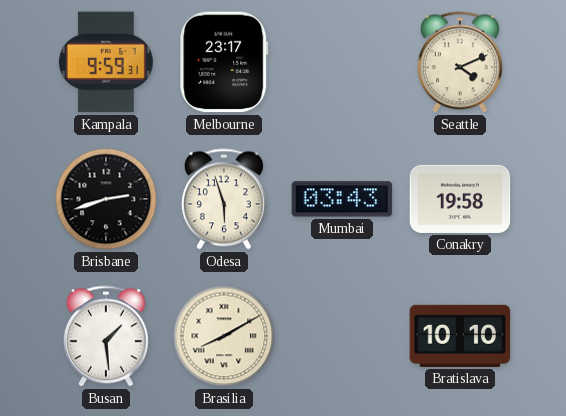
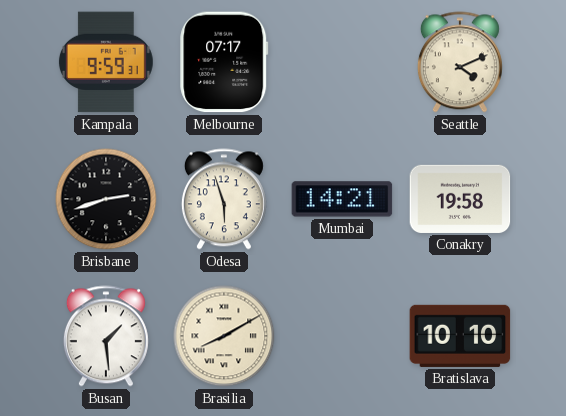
Melbourne: 23:17 -> 07:17
Mumbai: 03:43 -> 14:21
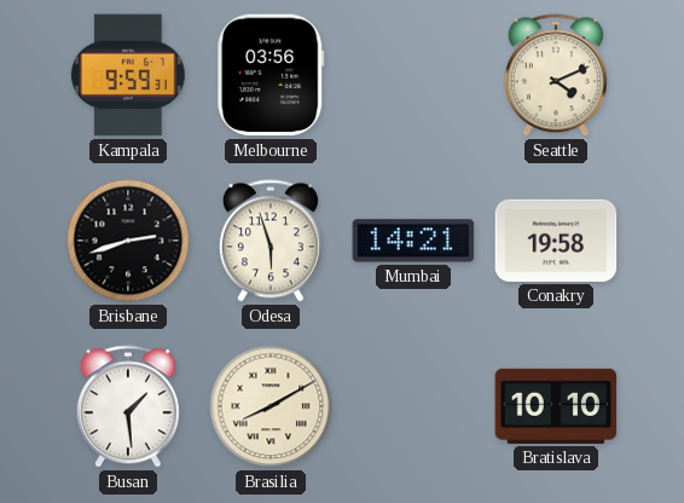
Melbourne: 07:17 -> 03:56
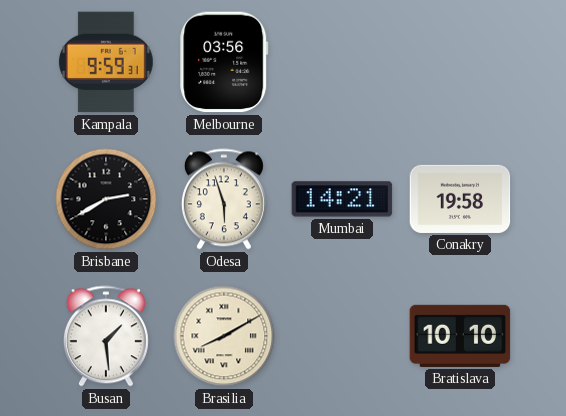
Seattle: 4:11 -> none
Brisbane: 2:42 -> 2:40
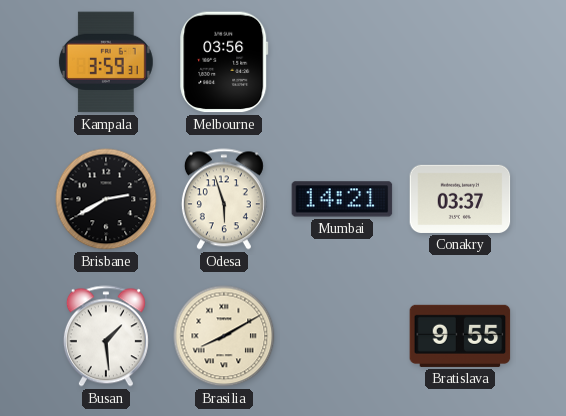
Kampala: 9:59 -> 3:59
Conakry: 19:58 -> 03:37
Bratislava: 10:10 -> 9:55
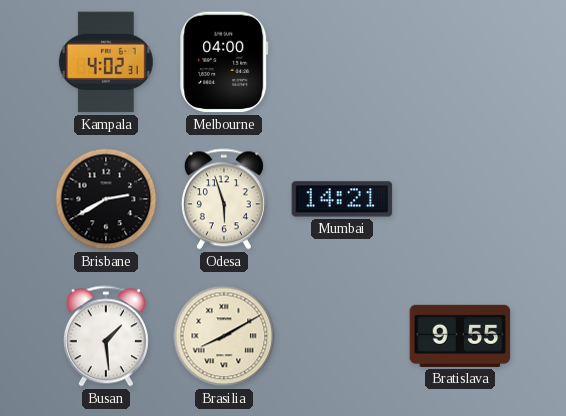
Kampala: 3:59 -> 4:02
Melbourne: 03:56 -> 04:00
Conakry: 03:37 -> none
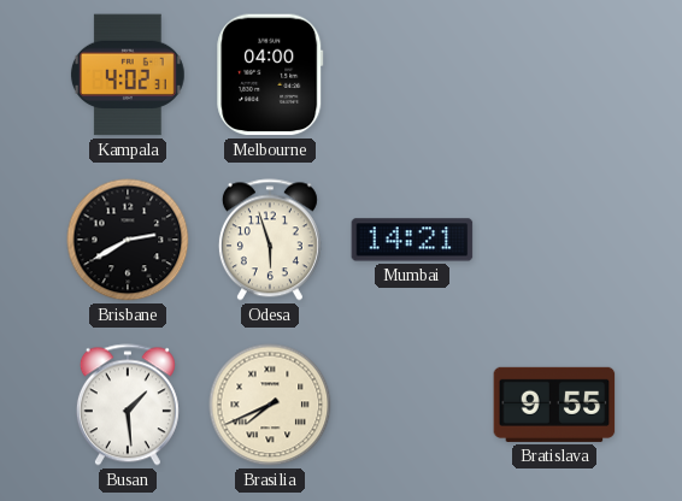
Brasilia: 8:10 -> 7:41
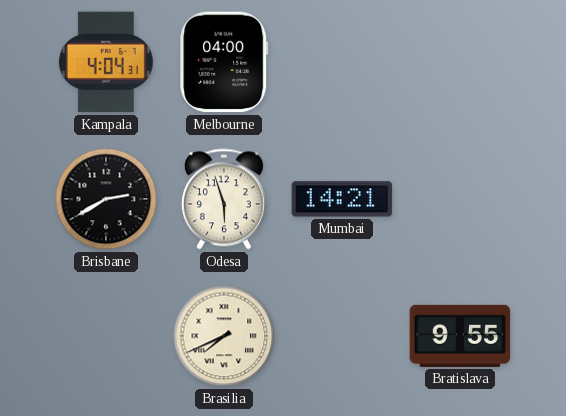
Kampala: 4:02 -> 4:04
Busan: 1:29 -> none
